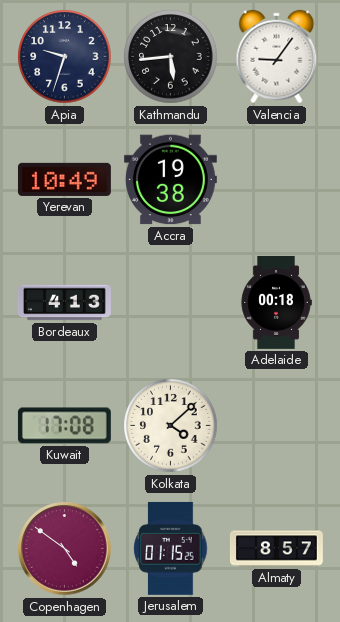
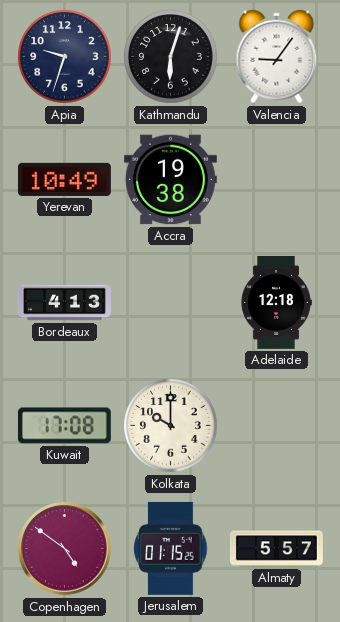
Kathmandu: 5:44 -> 6:03
Adelaide: 00:18 -> 12:18
Kolkata: 4:08 -> 10:00
Almaty: 8:57 -> 5:57
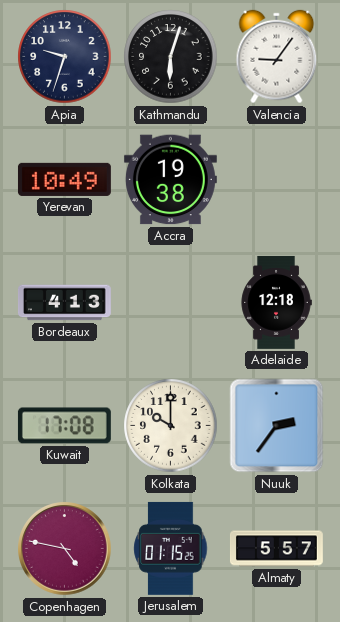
Nuuk: none -> 2:36
Copenhagen: 4:51 -> 4:47
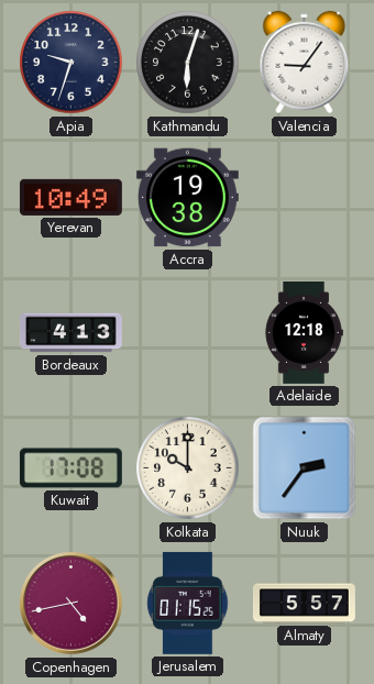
Copenhagen: 4:47 -> 4:43
